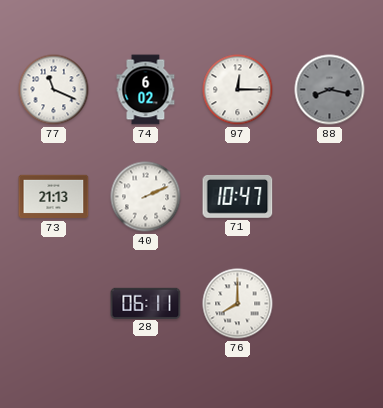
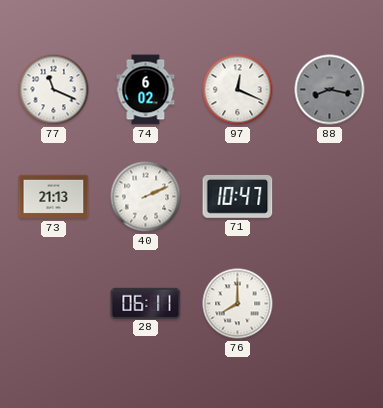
97: 12:15 -> 12:19
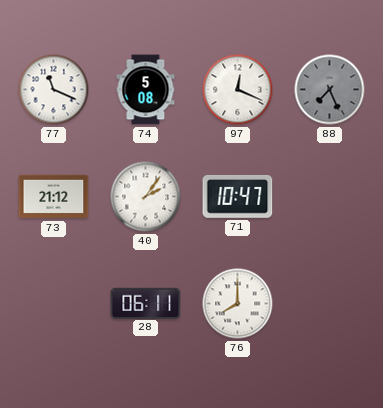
74: 6:02 -> 5:08
88: 8:17 -> 7:26
73: 21:13 -> 21:12
40: 2:11 -> 2:06
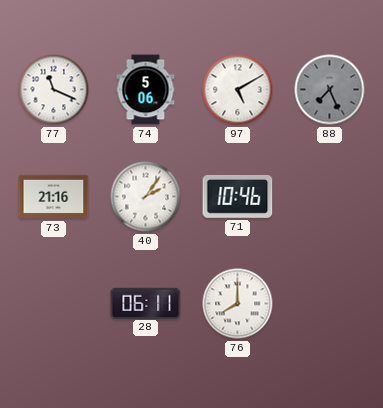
74: 5:08 -> 5:06
97: 12:19 -> 5:10
73: 21:12 -> 21:16
71: 10:47 -> 10:46
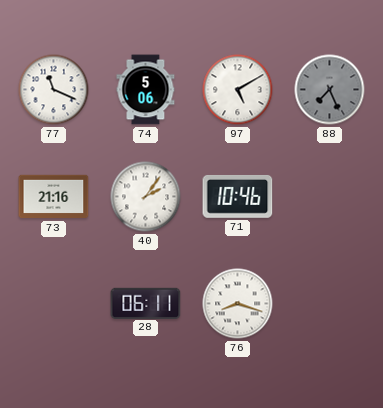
76: 8:00 -> 8:18
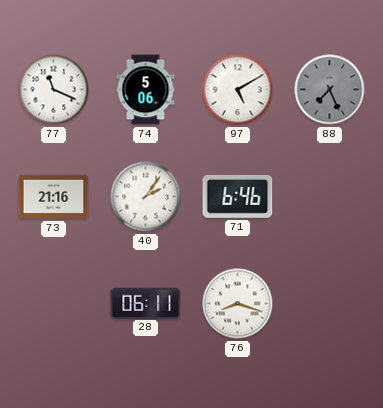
71: 10:46 -> 6:46
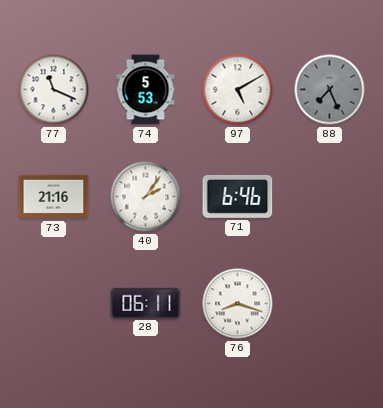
74: 5:06 -> 5:53
